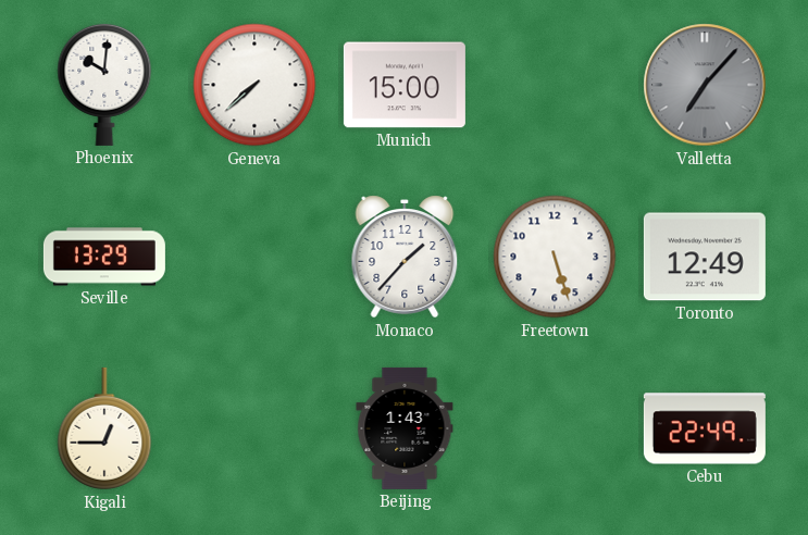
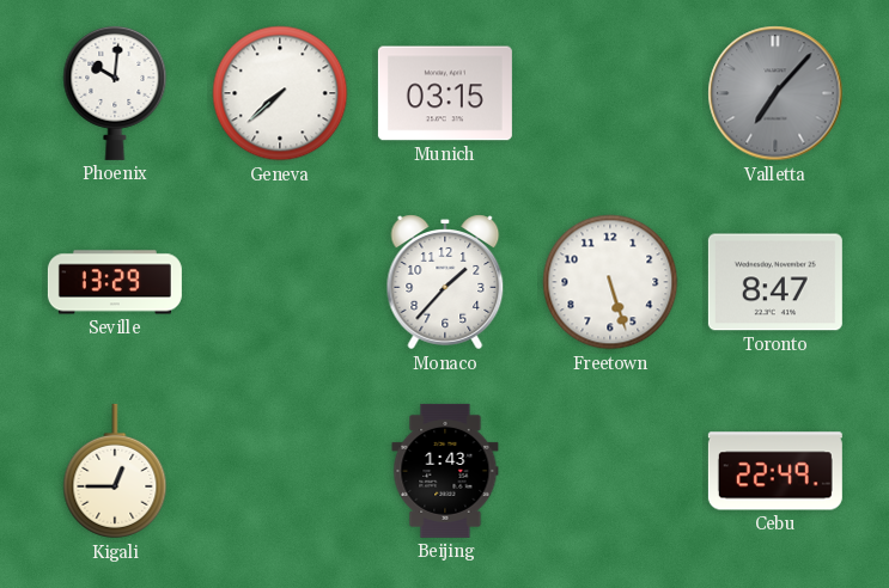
Munich: 15:00 -> 03:15
Toronto: 12:49 -> 8:47
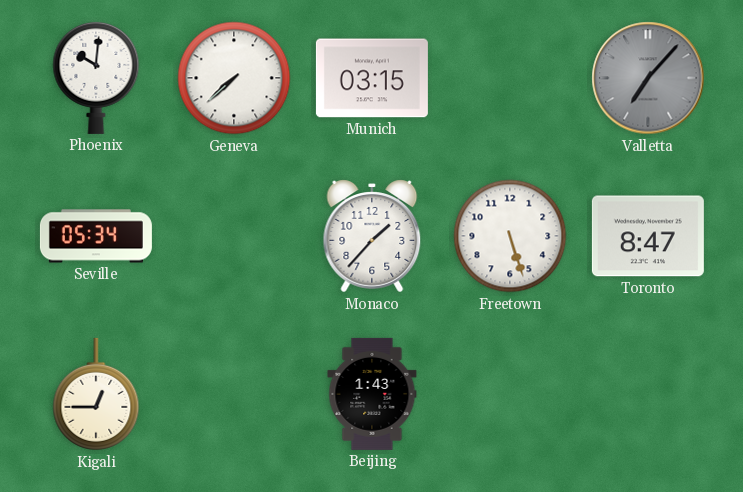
Seville: 13:29 -> 05:34
Cebu: 22:49 -> none
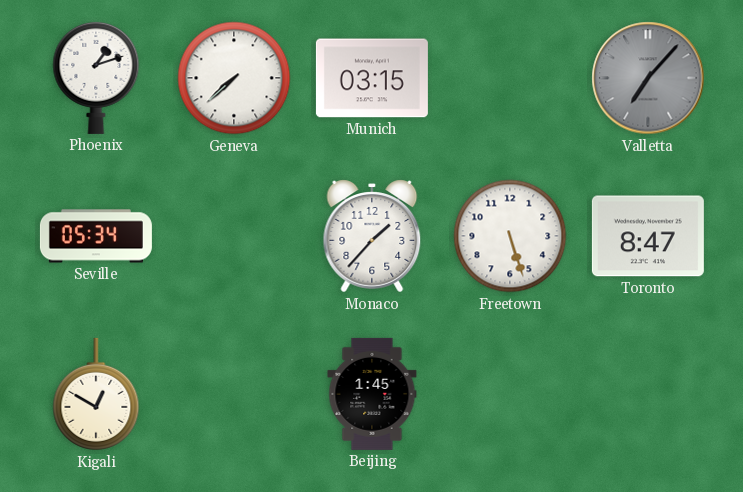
Phoenix: 10:01 -> 1:12
Kigali: 12:45 -> 12:50
Beijing: 1:43 -> 1:45
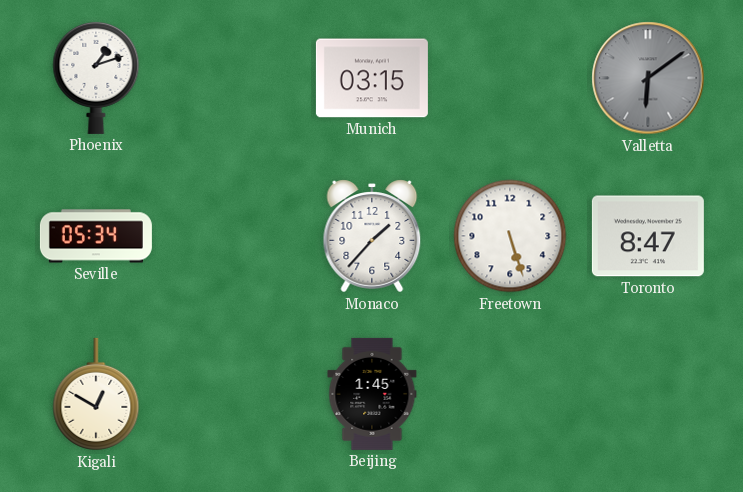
Geneva: 7:38 -> none
Valletta: 7:07 -> 6:09
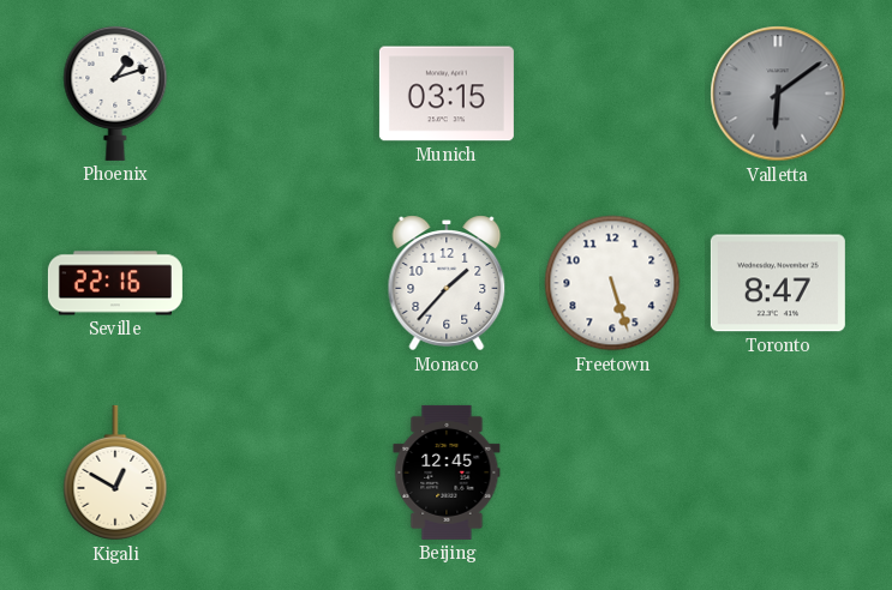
Seville: 05:34 -> 22:16
Beijing: 1:45 -> 12:45
